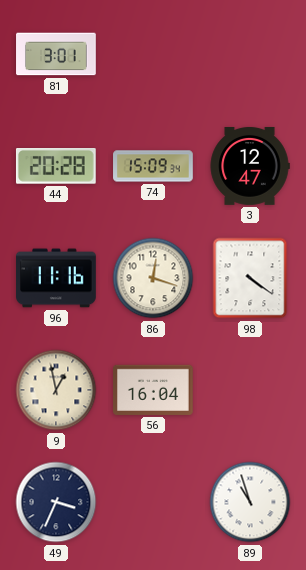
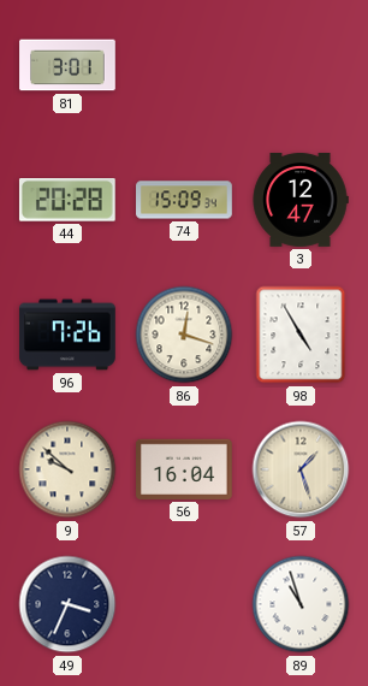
96: 11:16 -> 7:26
98: 4:21 -> 4:55
9: 12:58 -> 9:52
57: none -> 1:27
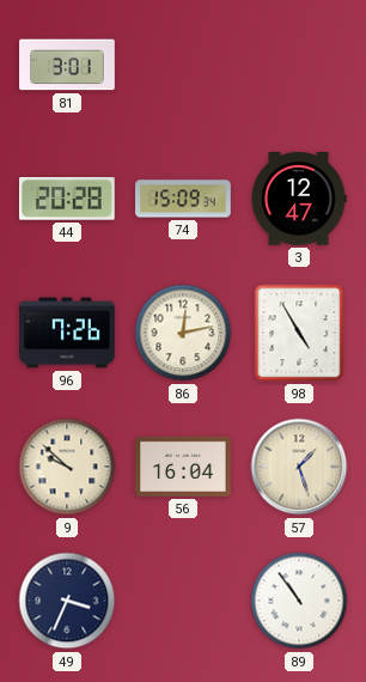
86: 12:18 -> 12:13
89: 10:57 -> 10:54
